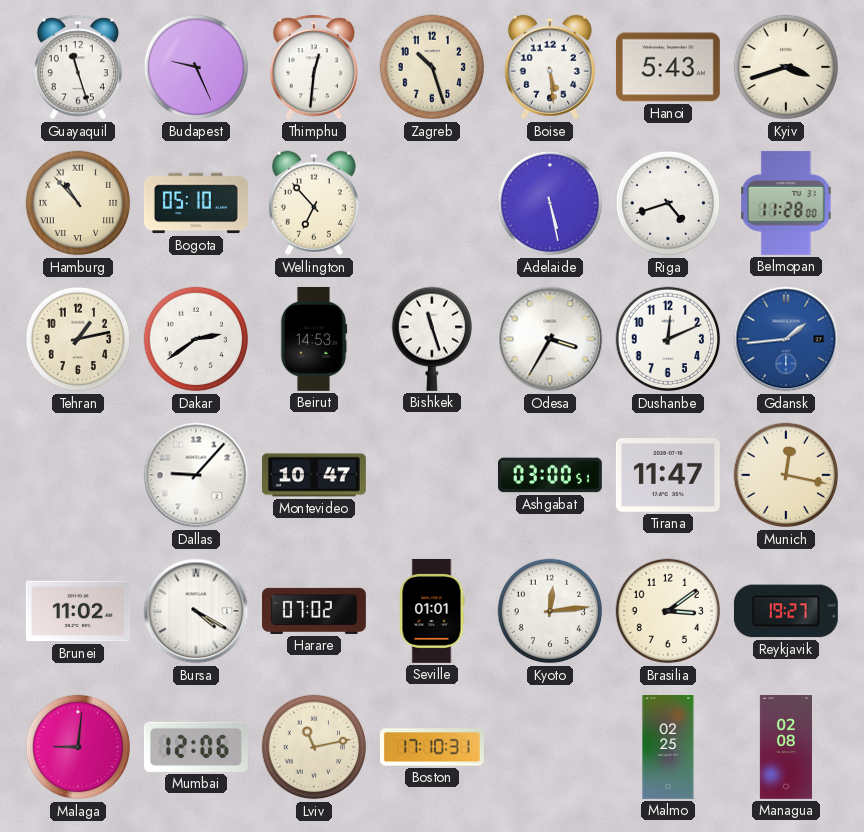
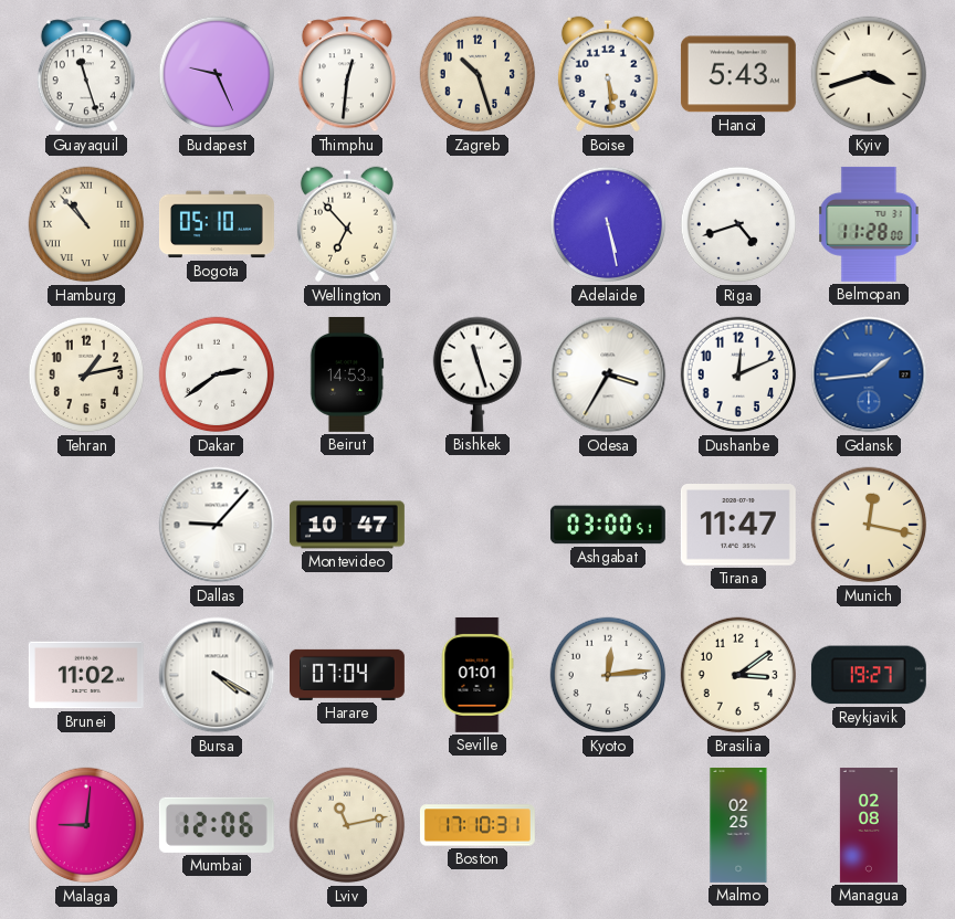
Harare: 07:02 -> 07:04
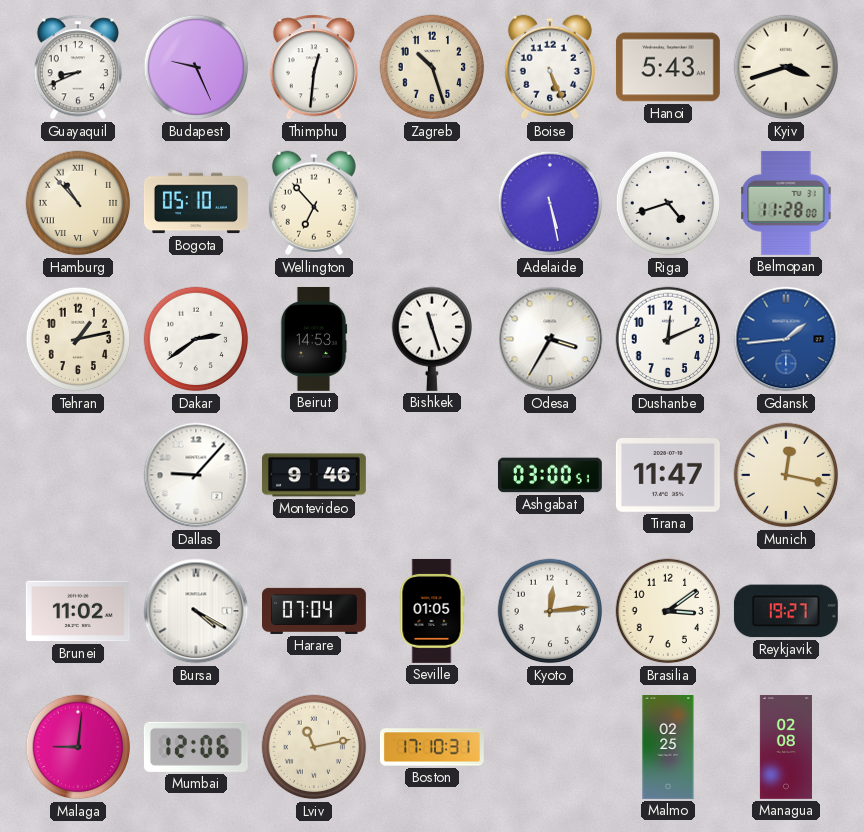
Guayaquil: 11:27 -> 8:41
Boise: 5:29 -> 5:26
Montevideo: 10:47 -> 9:46
Seville: 01:01 -> 01:05
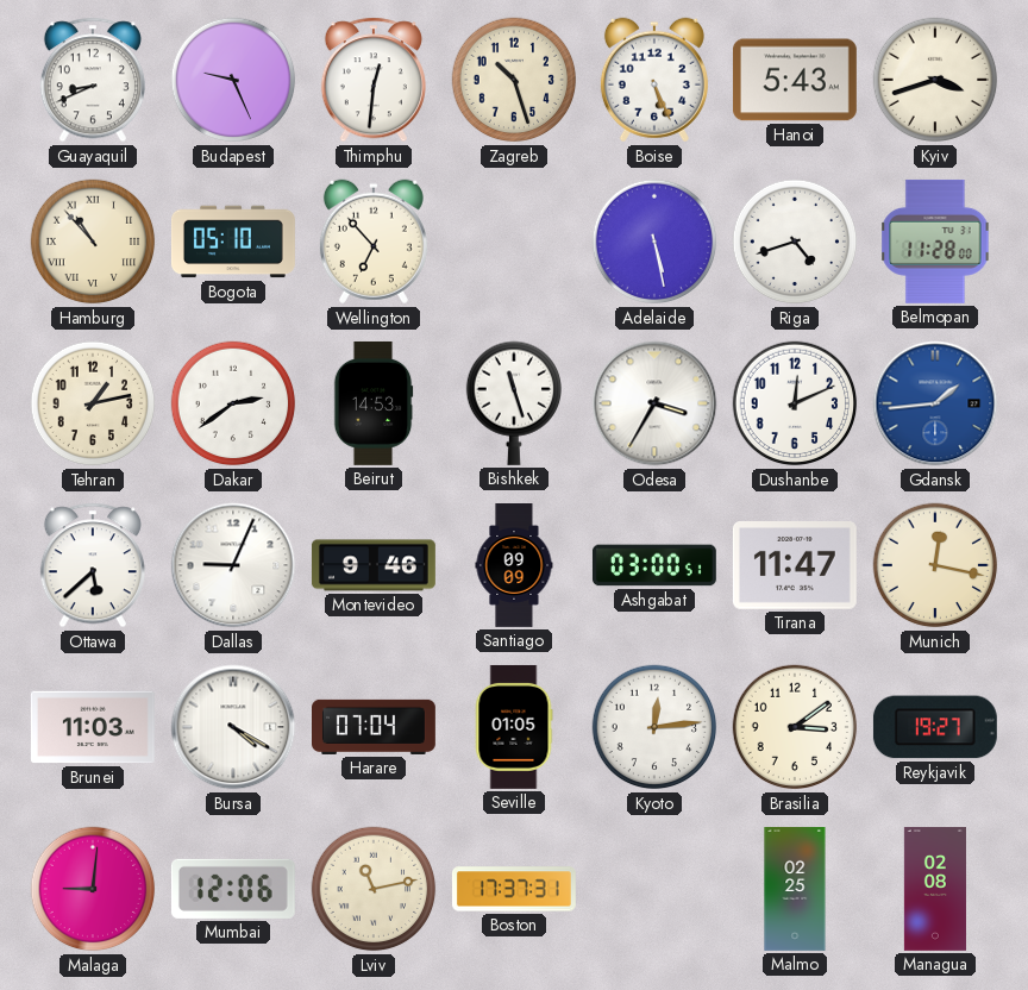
Ottawa: none -> 5:38
Dallas: 9:07 -> 9:04
Santiago: none -> 09:09
Brunei: 11:02 -> 11:03
Boston: 17:10 -> 17:37
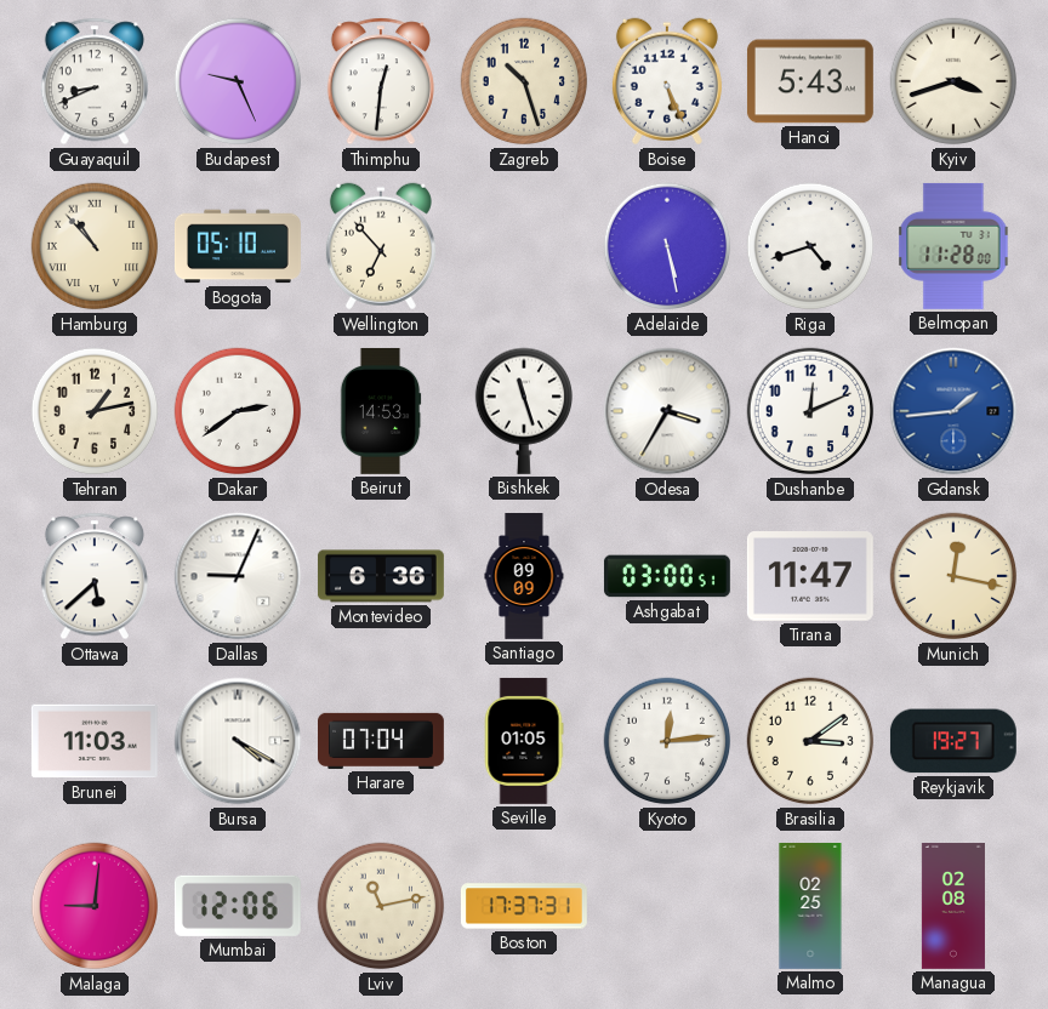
Montevideo: 9:46 -> 6:36
